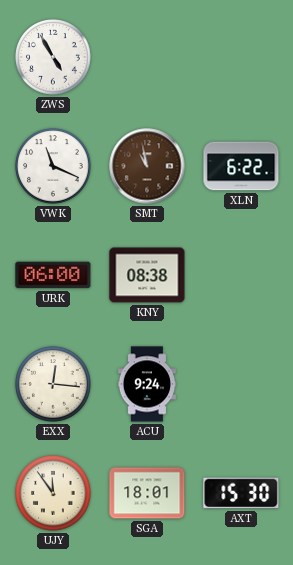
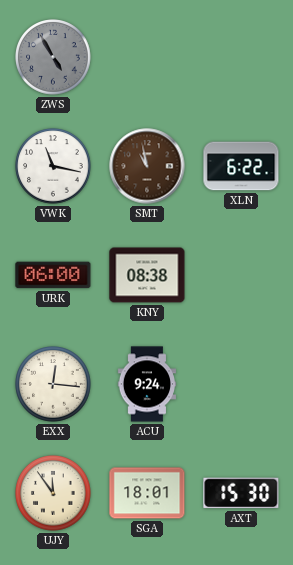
ZWS dial: white -> grey
VWK: 11:19 -> 11:17
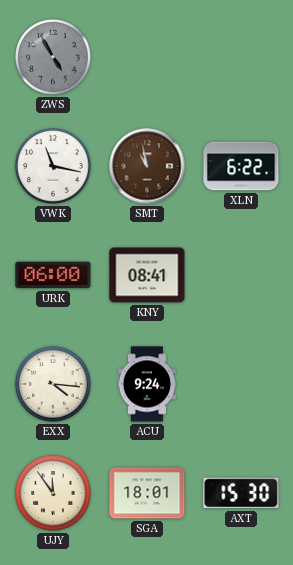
KNY: 08:38 -> 08:41
EXX: 12:16 -> 4:16
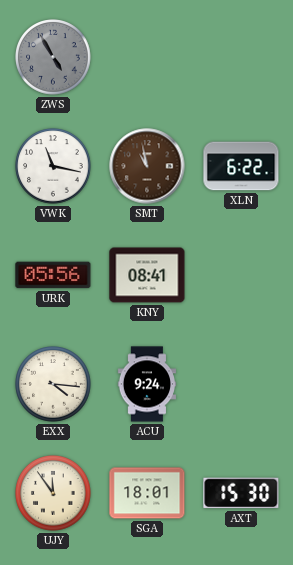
URK: 06:00 -> 05:56
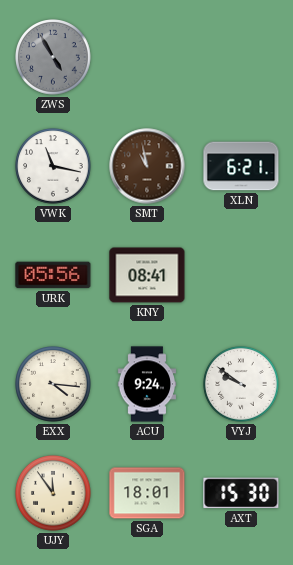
XLN: 6:22 -> 6:21
VYJ: none -> 9:51
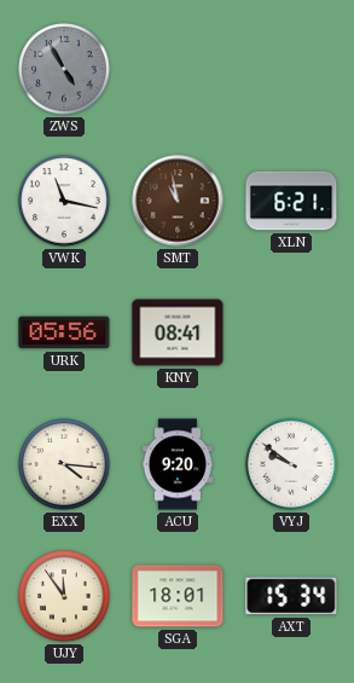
ACU: 9:24 -> 9:20
AXT: 15:30 -> 15:34
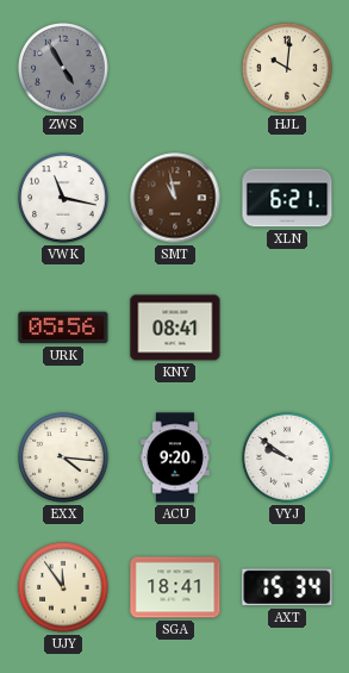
HJL: none -> 10:01
SGA: 18:01 -> 18:41
